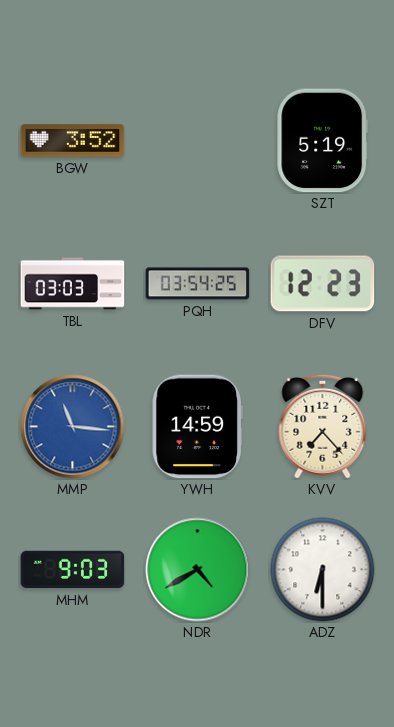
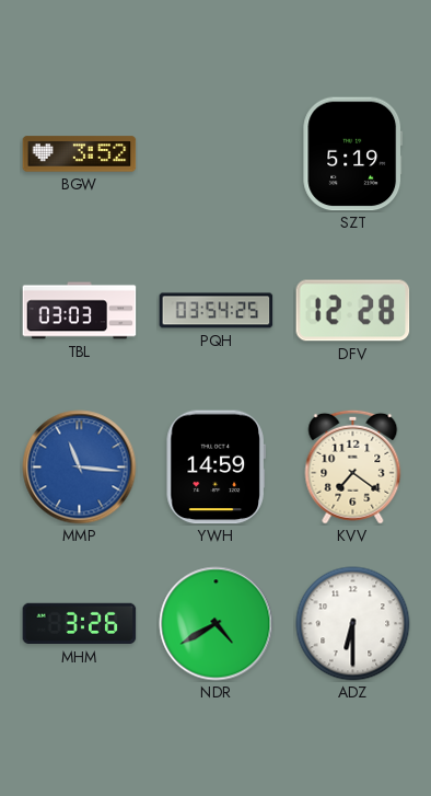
DFV: 12:23 -> 12:28
KVV: 7:23 -> 7:21
MHM: 9:03 -> 3:26
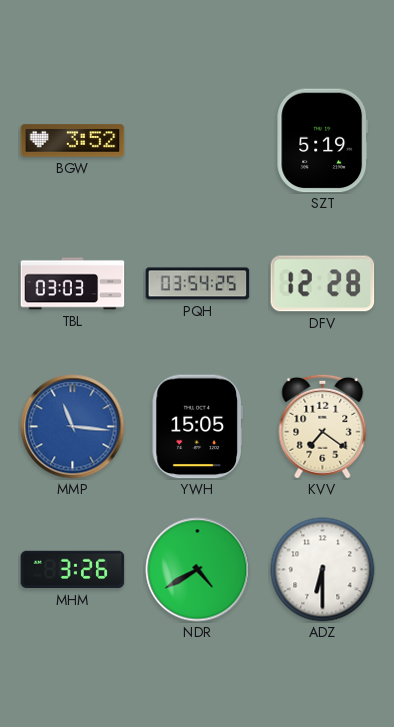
YWH: 14:59 -> 15:05
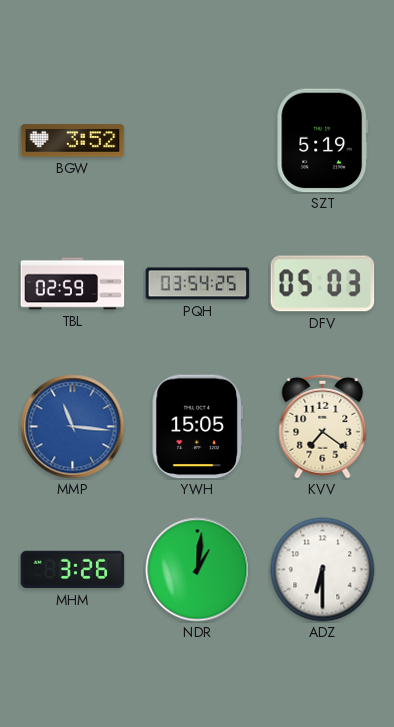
TBL: 03:03 -> 02:59
DFV: 12:28 -> 05:03
NDR: 4:40 -> 1:01
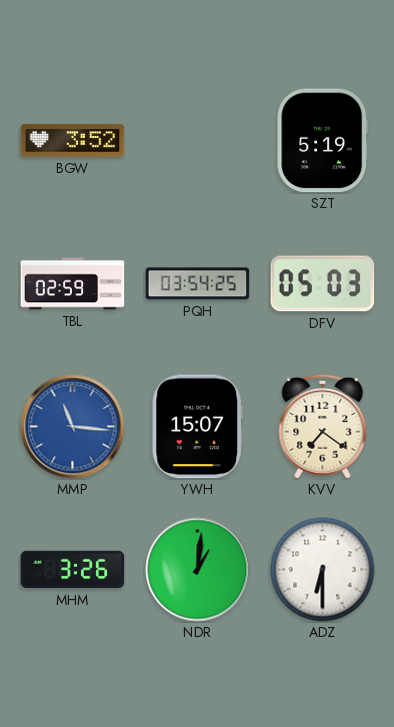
YWH: 15:05 -> 15:07
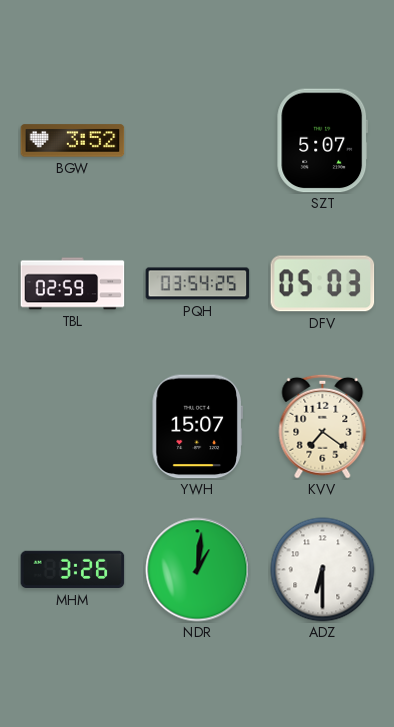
SZT: 5:19 -> 5:07
MMP: 11:16 -> none
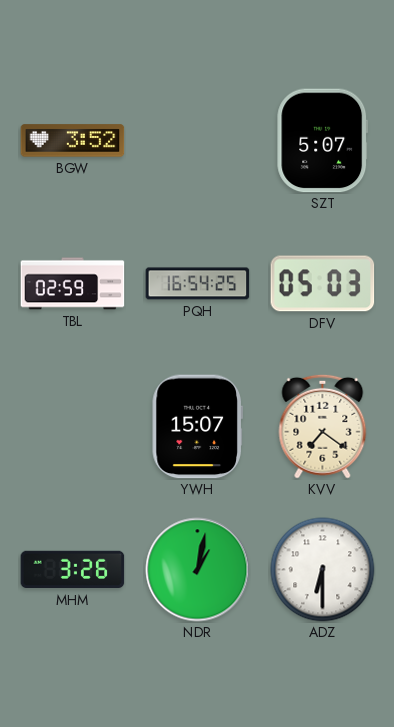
PQH: 03:54 -> 16:54
NDR: 1:01 -> 1:02
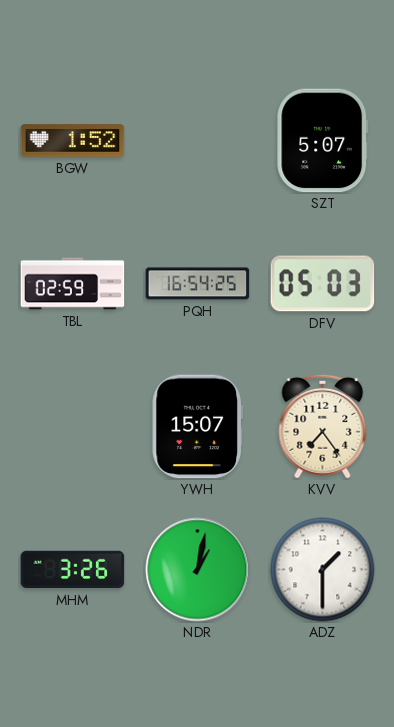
BGW: 3:52 -> 1:52
KVV: 7:21 -> 7:24
ADZ: 6:30 -> 1:30
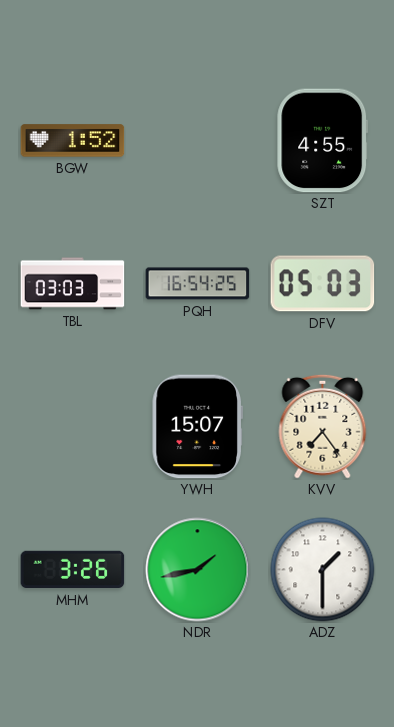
SZT: 5:07 -> 4:55
TBL: 02:59 -> 03:03
NDR: 1:02 -> 1:43
